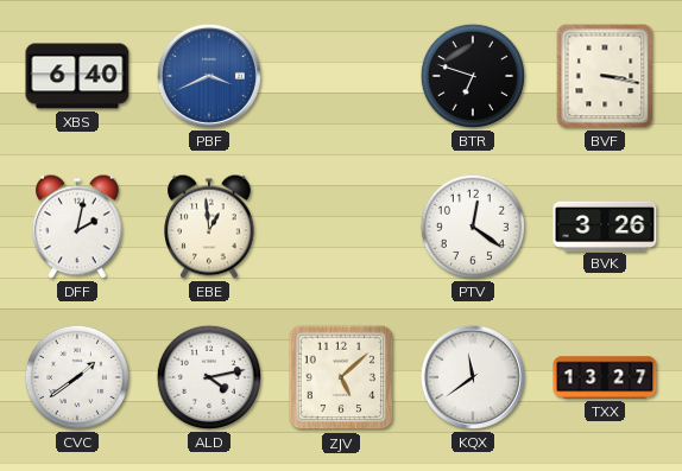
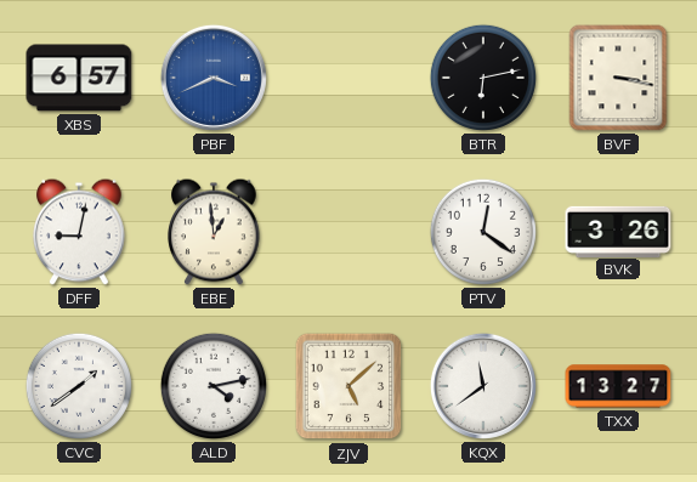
XBS: 6:40 -> 6:57
BTR: 6:48 -> 6:13
DFF: 2:02 -> 9:02
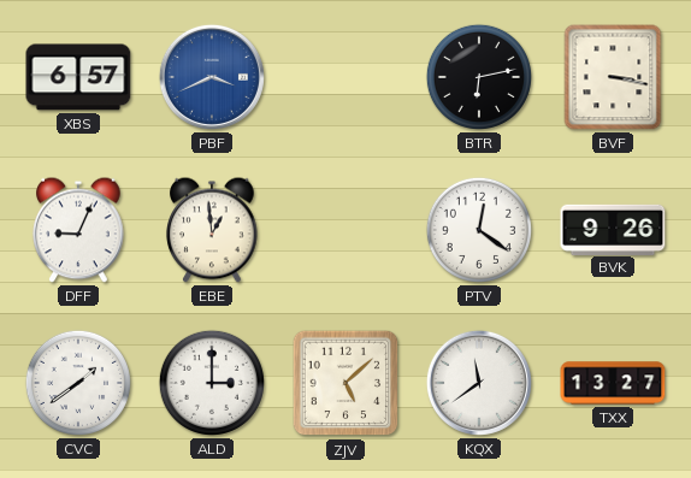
DFF: 9:02 -> 9:04
BVK: 3:26 -> 9:26
ALD: 4:13 -> 3:00
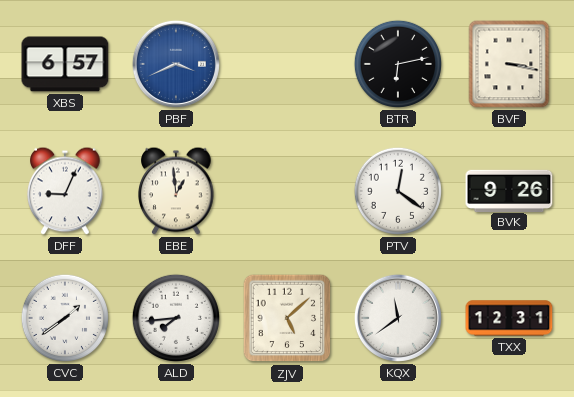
ALD: 3:00 -> 7:44
TXX: 13:27 -> 12:31
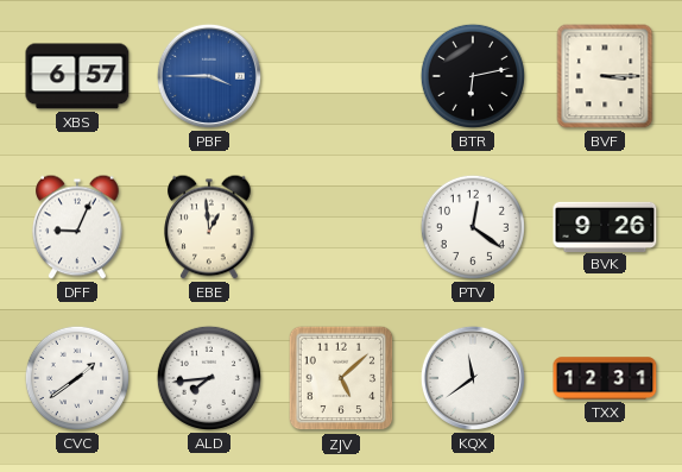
PBF: 3:41 -> 3:45
BVF: 3:17 -> 3:15
